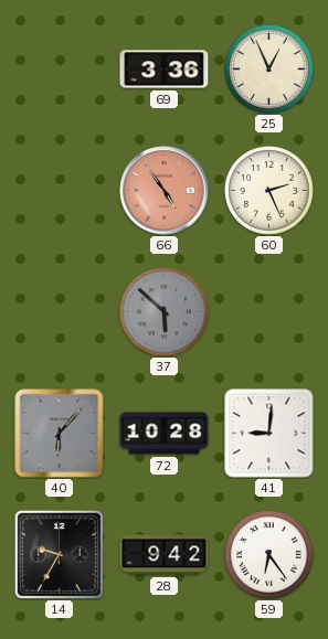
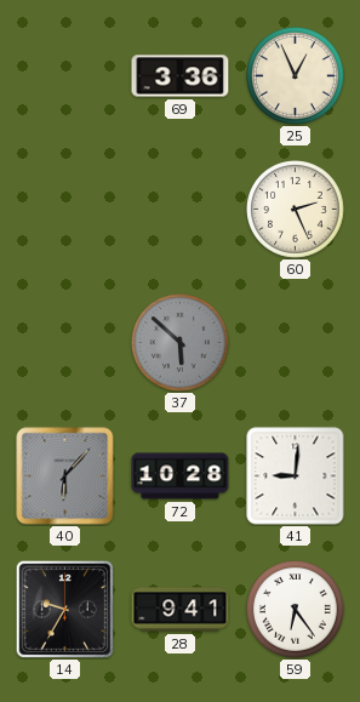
66: 4:54 -> none
28: 9:42 -> 9:41
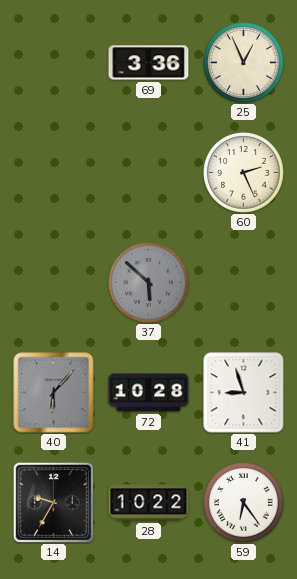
41: 9:01 -> 8:57
28: 9:41 -> 10:22
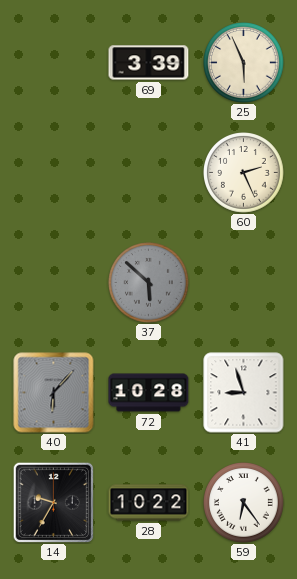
69: 3:36 -> 3:39
25: 12:56 -> 5:56
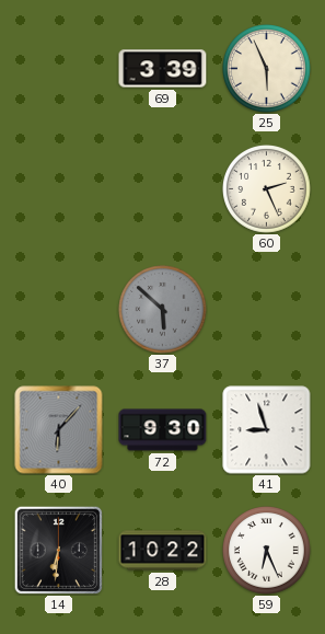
72: 10:28 -> 9:30
14: 9:35 -> 6:31
59: 6:24 -> 6:26
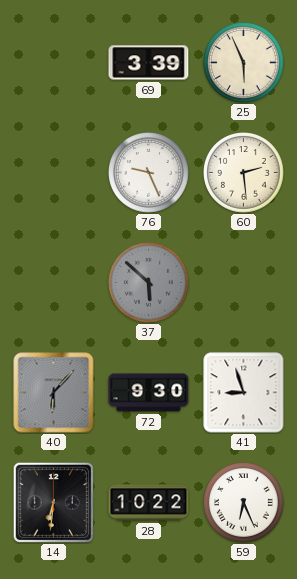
76: none -> 9:26
60: 2:26 -> 2:29
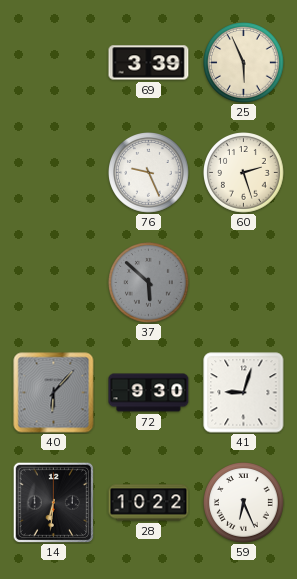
60: 2:29 -> 2:27
41: 8:57 -> 9:03
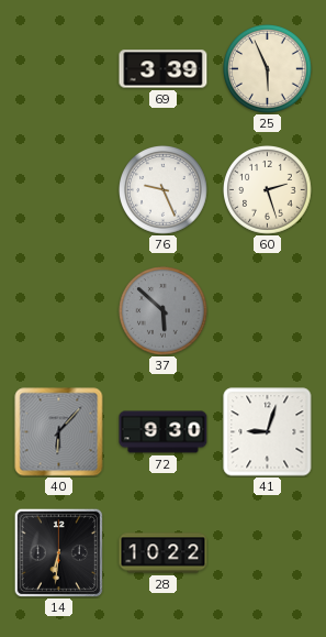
59: 6:26 -> none
